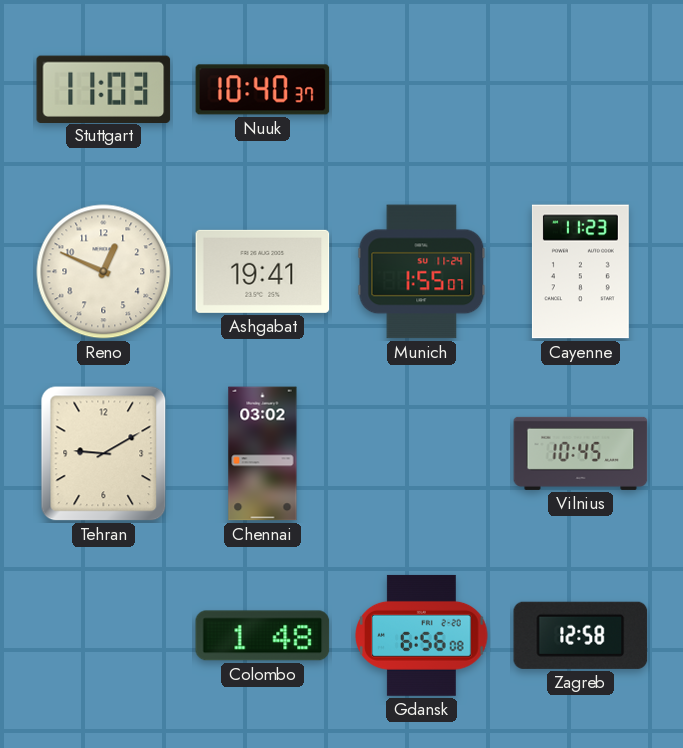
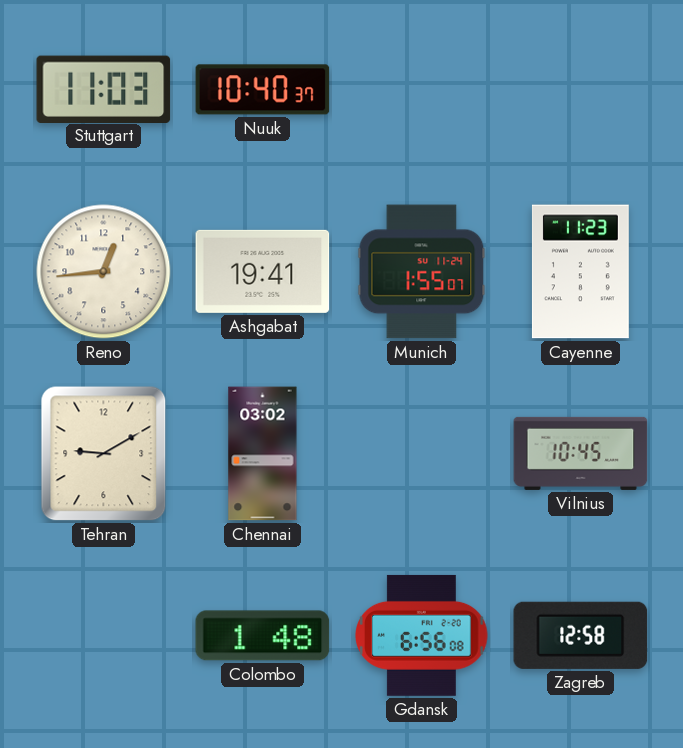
Reno: 12:49 -> 12:44
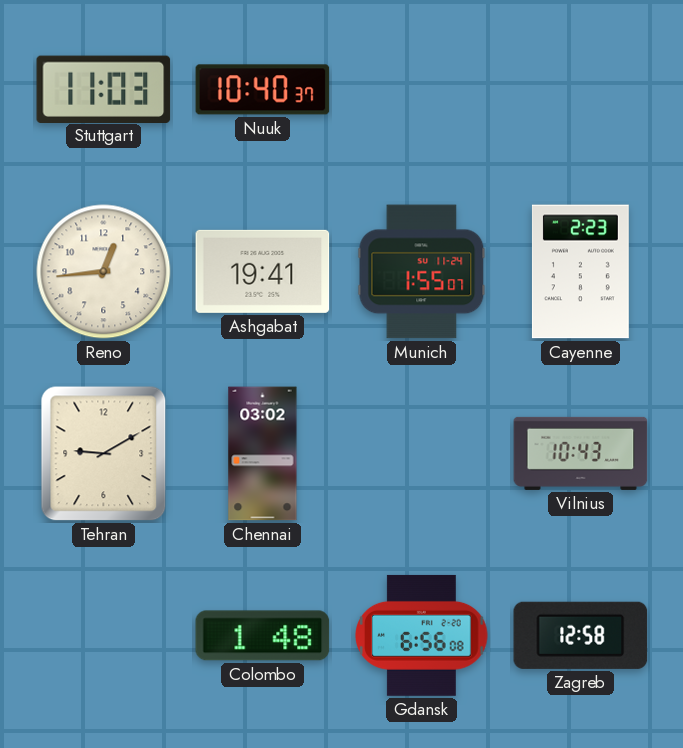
Cayenne: 11:23 -> 2:23
Vilnius: 10:45 -> 10:43
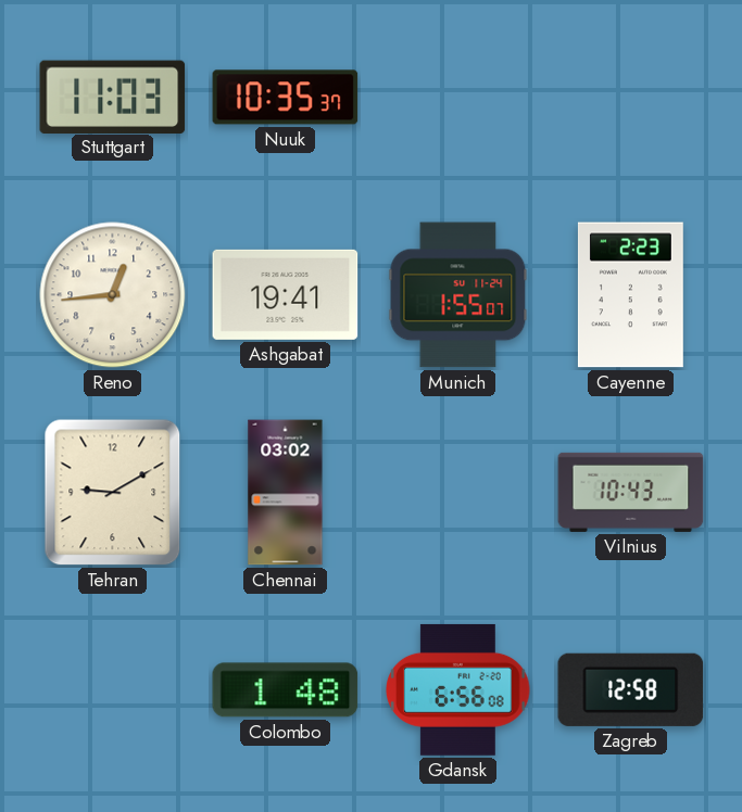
Nuuk: 10:40 -> 10:35
